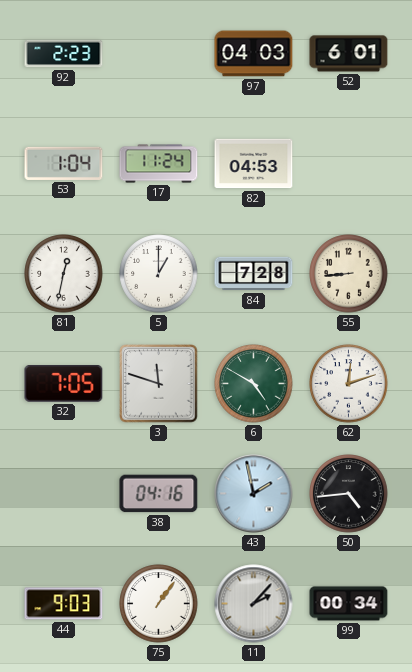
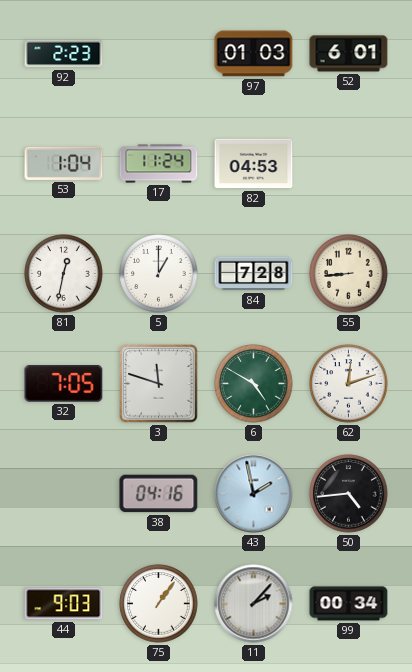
97: 04:03 -> 01:03
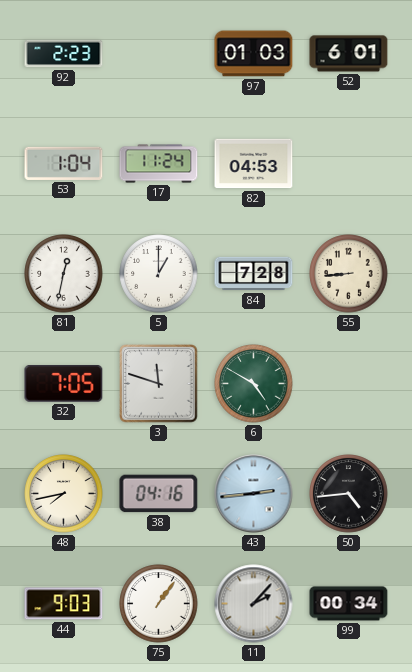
62: 12:12 -> none
48: none -> 7:43
43: 1:58 -> 2:44
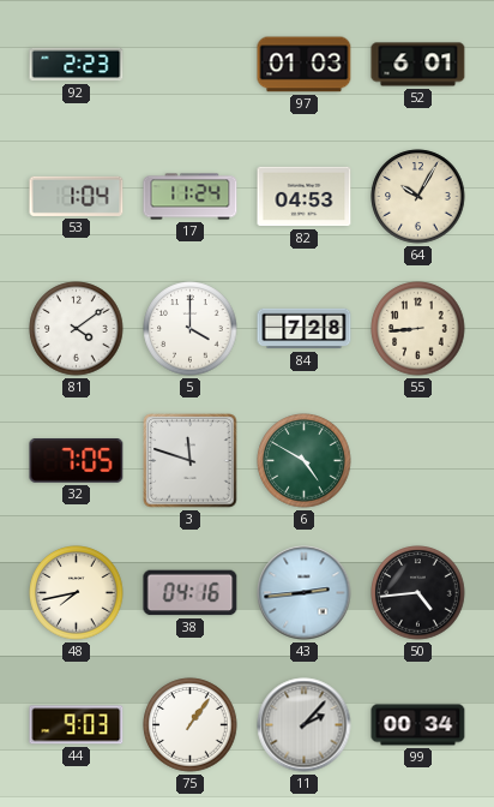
64: none -> 10:05
81: 12:32 -> 4:09
5: 1:00 -> 4:00
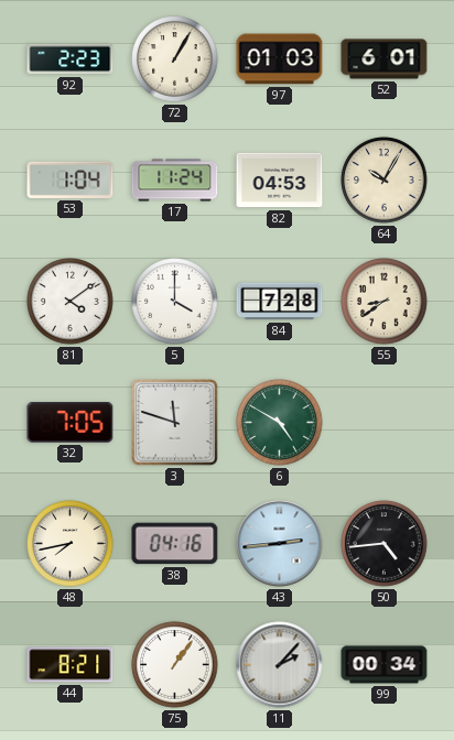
72: none -> 1:05
55: 8:44 -> 8:39
44: 9:03 -> 8:21
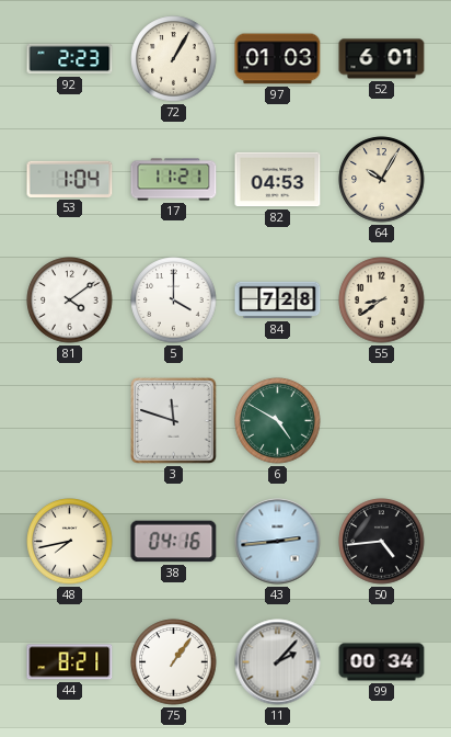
17: 11:24 -> 11:21
32: 7:05 -> none
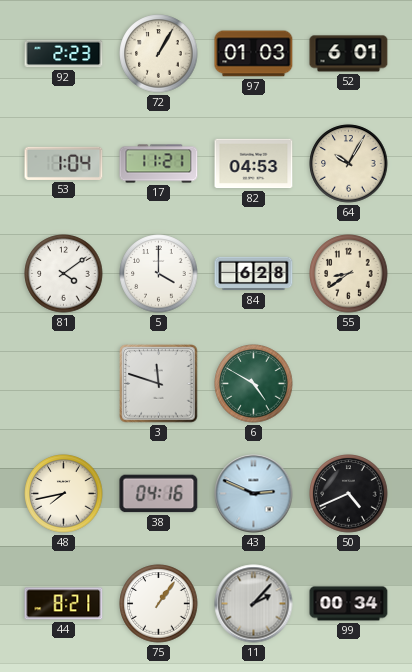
84: 7:28 -> 6:28
43: 2:44 -> 2:49
50: 4:44 -> 4:41
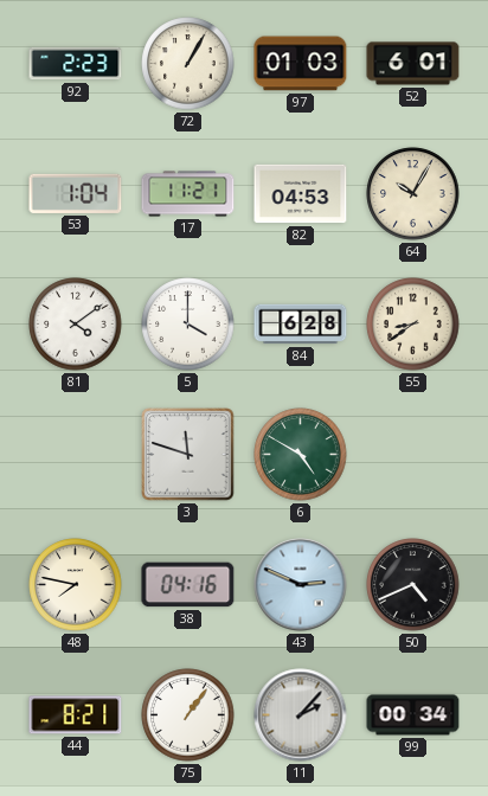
48: 7:43 -> 7:47
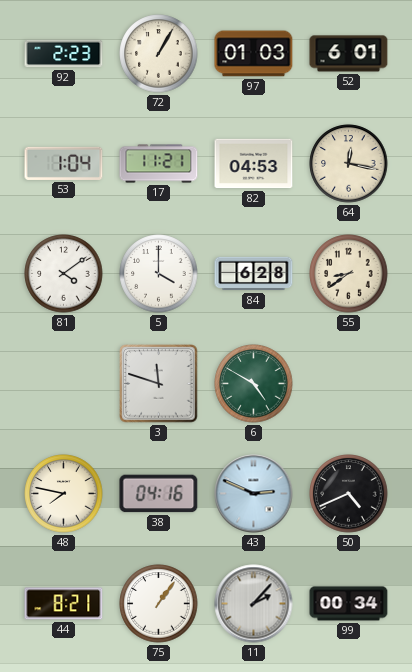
64: 10:05 -> 12:17
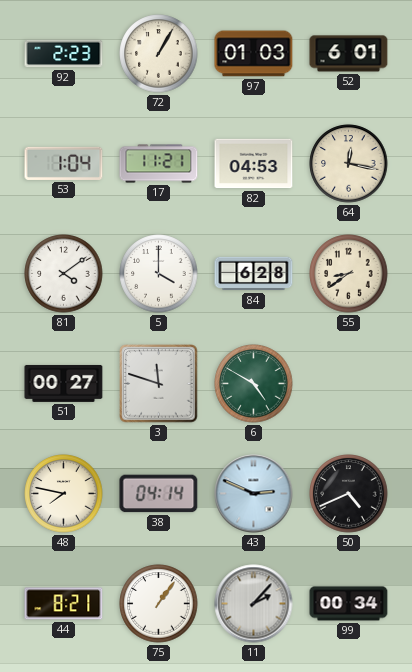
51: none -> 00:27
38: 04:16 -> 04:14
